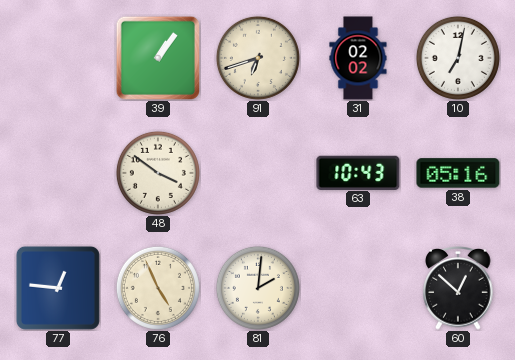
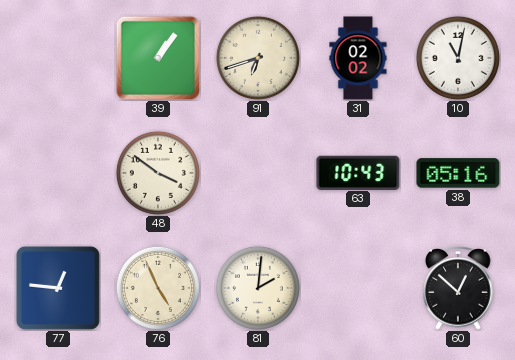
10: 7:02 -> 11:02
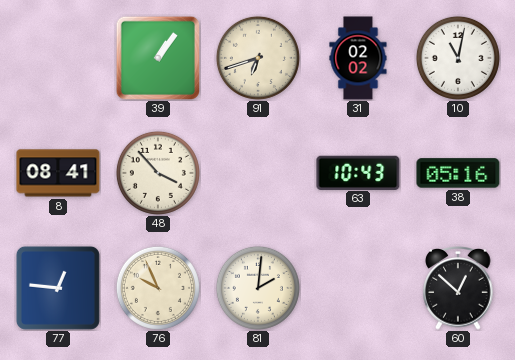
8: none -> 08:41
48: 3:51 -> 3:53
76: 4:56 -> 9:56
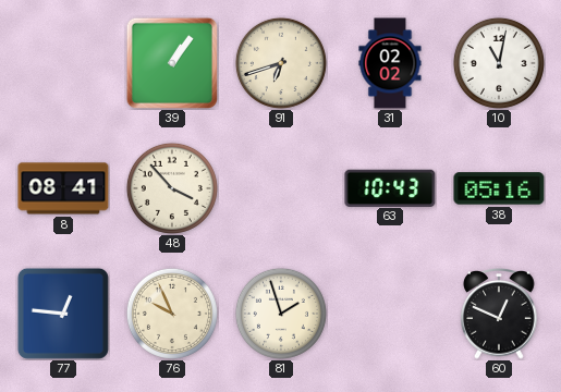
81: 2:01 -> 1:57
60: 12:52 -> 12:49
